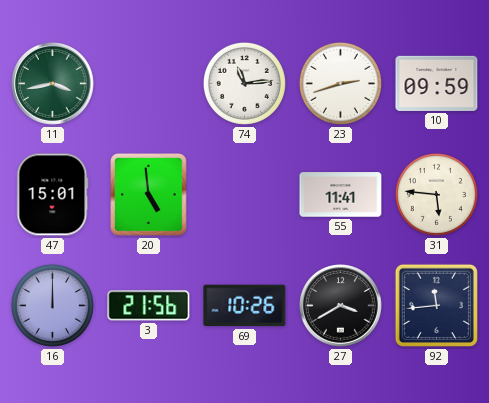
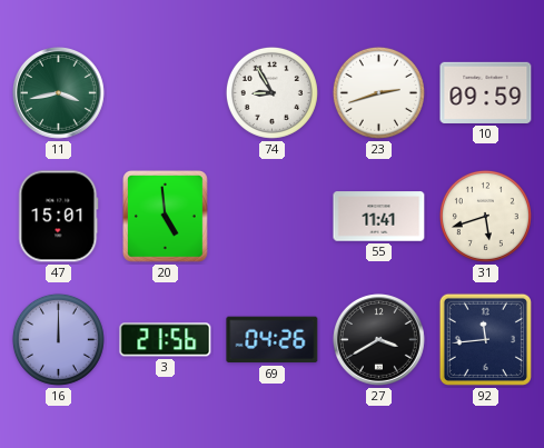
74: 11:14 -> 8:55
31: 5:46 -> 5:42
69: 10:26 -> 04:26
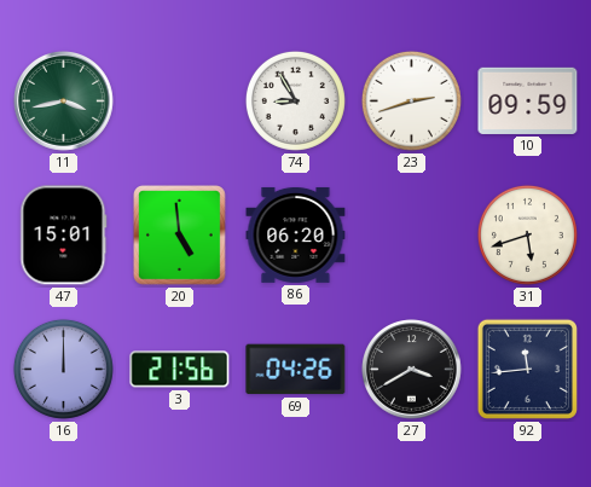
86: none -> 06:20
55: 11:41 -> none
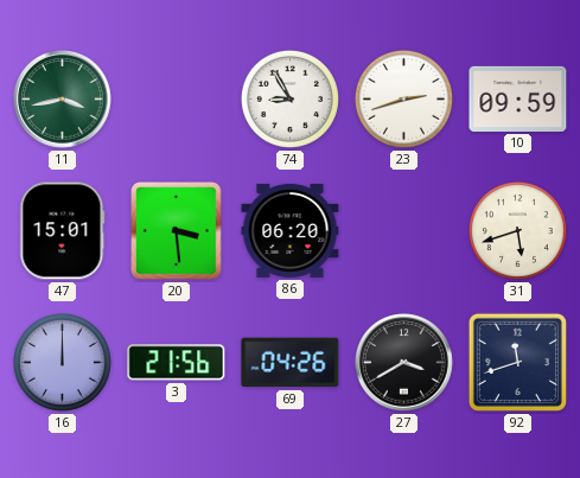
20: 4:59 -> 3:29
92: 11:44 -> 11:42
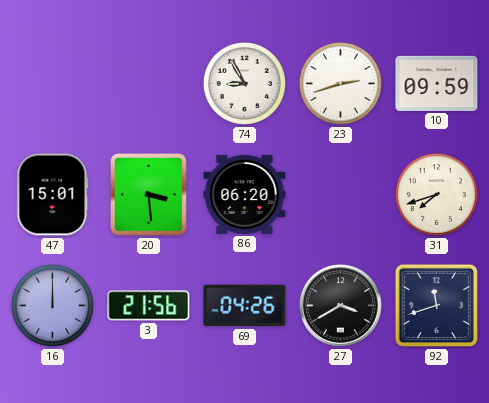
11: 3:43 -> none
31: 5:42 -> 7:42
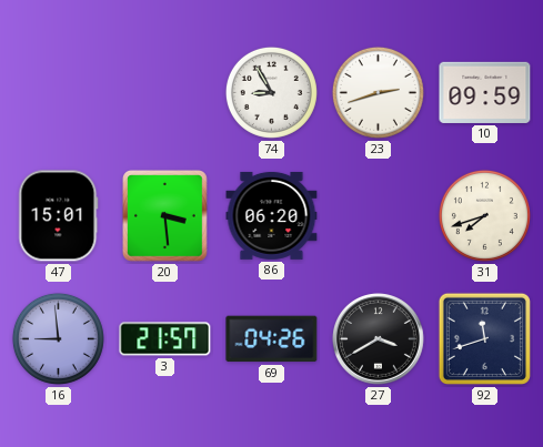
16: 12:00 -> 8:59
3: 21:56 -> 21:57
